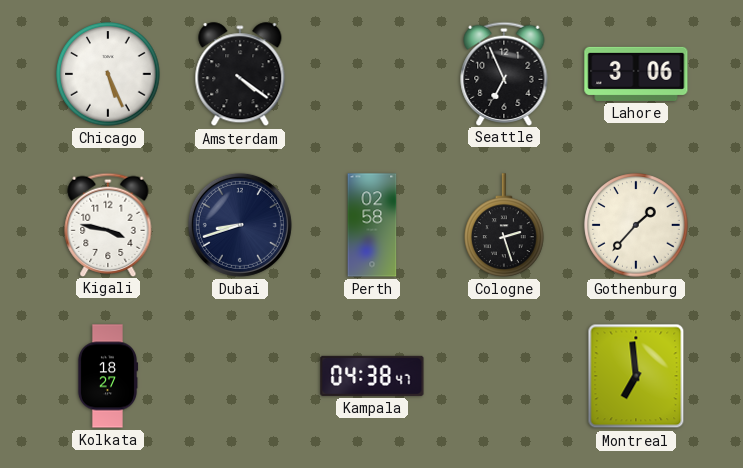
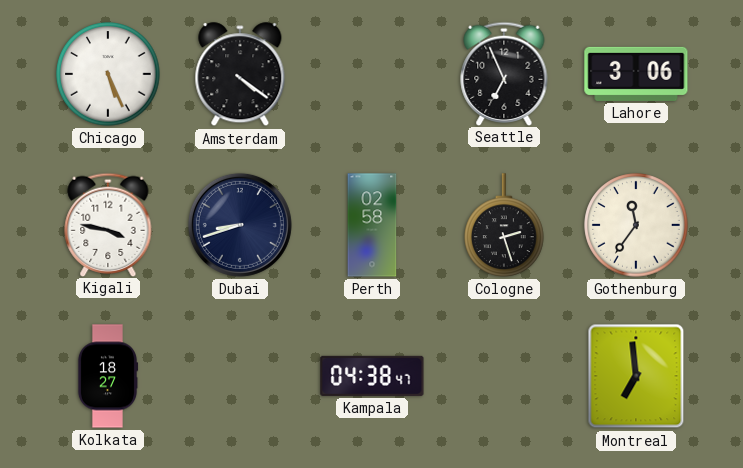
Gothenburg: 1:37 -> 11:36
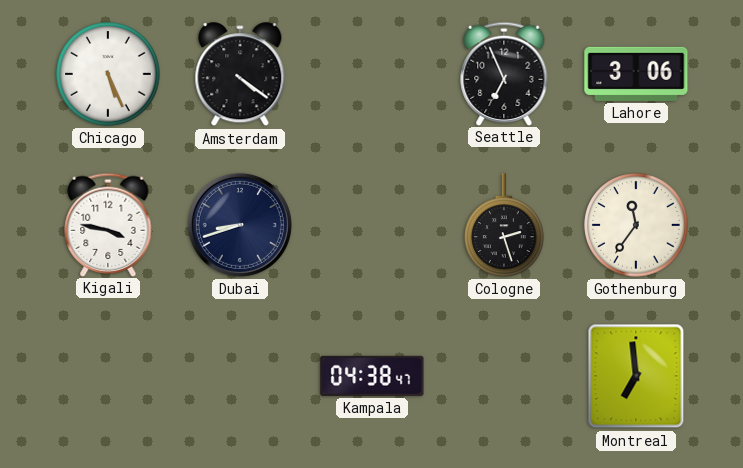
Perth: 02:58 -> none
Kolkata: 18:27 -> none
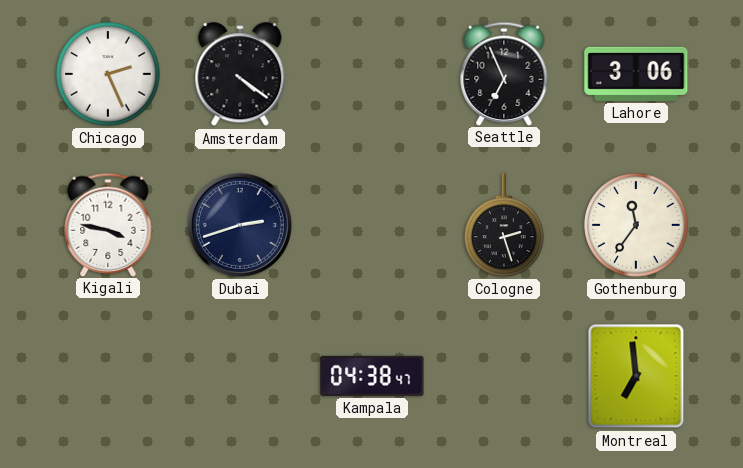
Chicago: 5:26 -> 2:26
Dubai: 8:42 -> 2:42
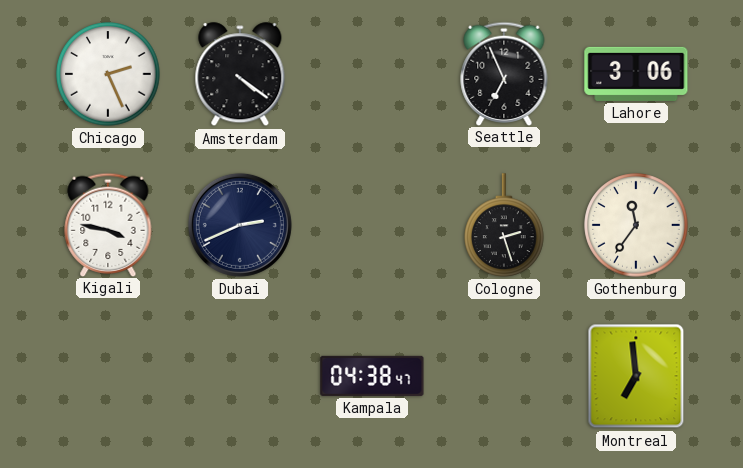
Dubai: 2:42 -> 2:41
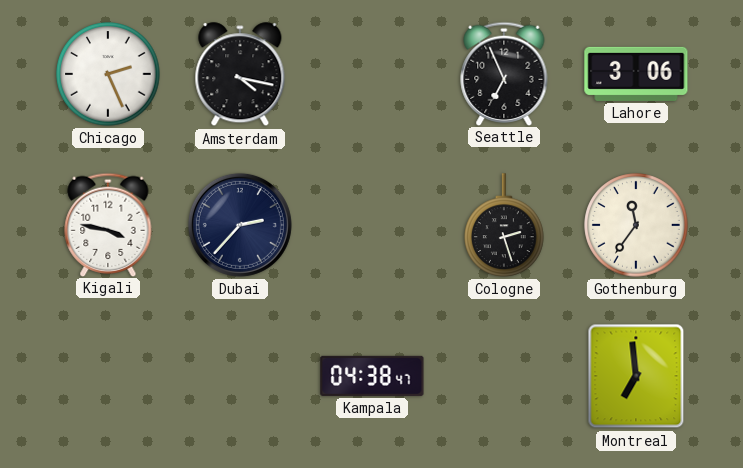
Amsterdam: 4:21 -> 4:17
Dubai: 2:41 -> 2:37
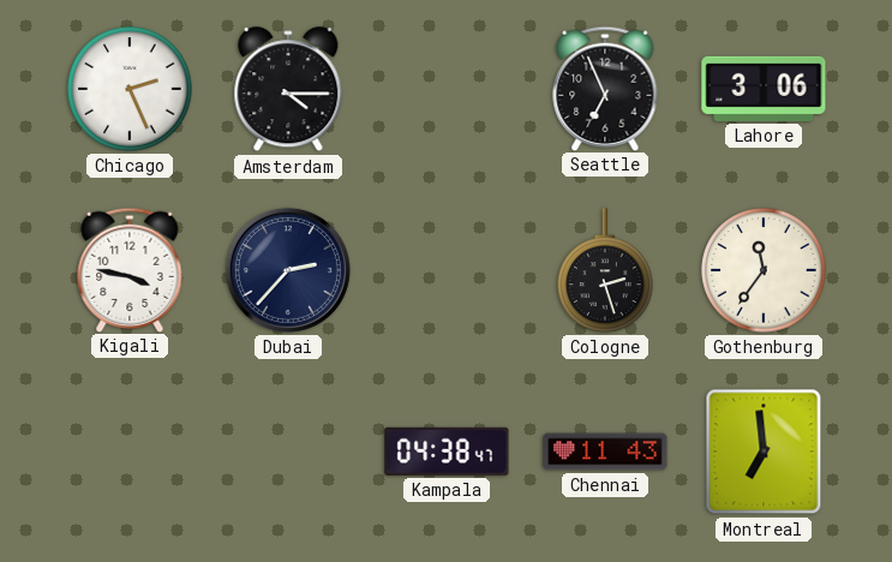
Amsterdam: 4:17 -> 4:15
Chennai: none -> 11:43
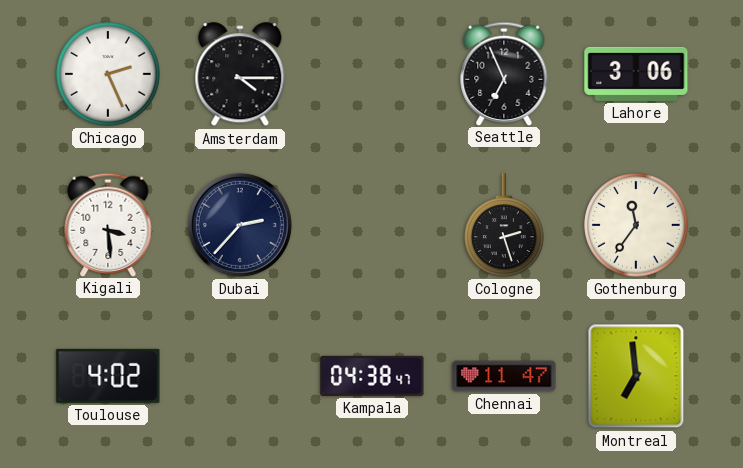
Kigali: 3:47 -> 3:29
Toulouse: none -> 4:02
Chennai: 11:43 -> 11:47
